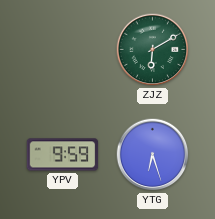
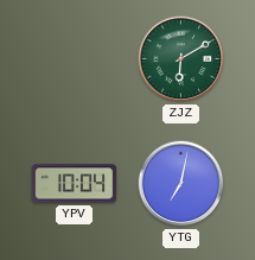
YPV: 9:59 -> 10:04
YTG: 6:27 -> 7:02
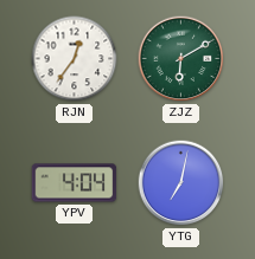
RJN: none -> 12:36
YPV: 10:04 -> 4:04
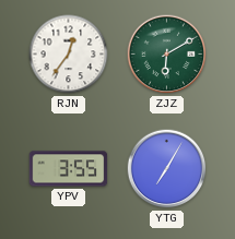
YPV: 4:04 -> 3:55
YTG: 7:02 -> 7:05
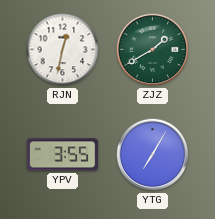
RJN: 12:36 -> 12:32
ZJZ: 6:10 -> 1:40
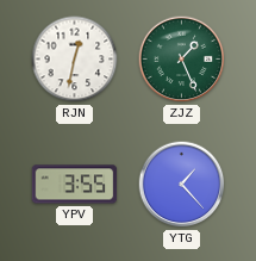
ZJZ: 1:40 -> 1:26
YTG: 7:05 -> 1:23
